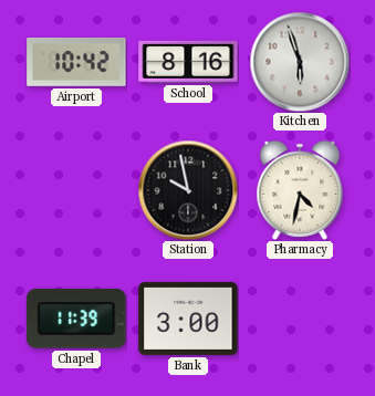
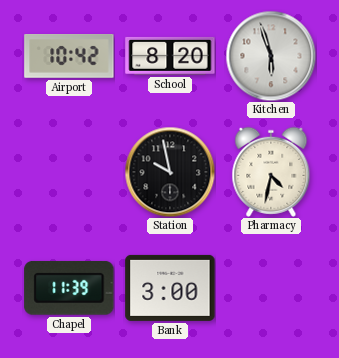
School: 8:16 -> 8:20
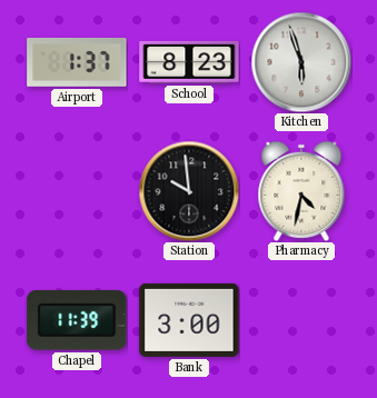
Airport: 10:42 -> 1:37
School: 8:20 -> 8:23
Station: 9:58 -> 9:59
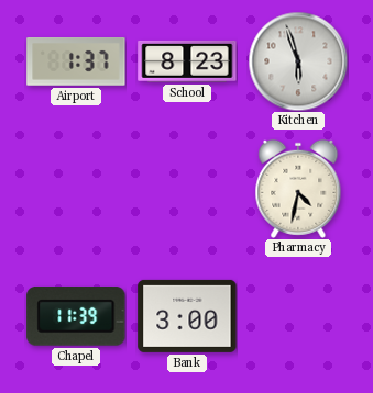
Station: 9:59 -> none
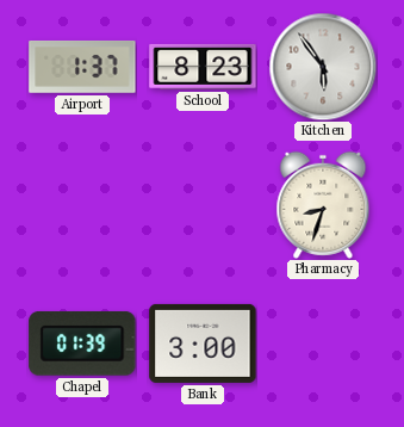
Kitchen: 5:57 -> 5:54
Pharmacy: 4:32 -> 8:33
Chapel: 11:39 -> 01:39
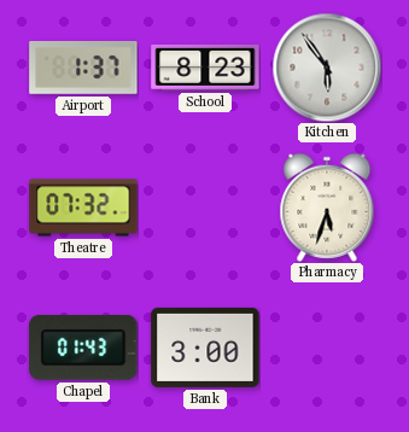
Theatre: none -> 07:32
Pharmacy: 8:33 -> 5:33
Chapel: 01:39 -> 01:43
